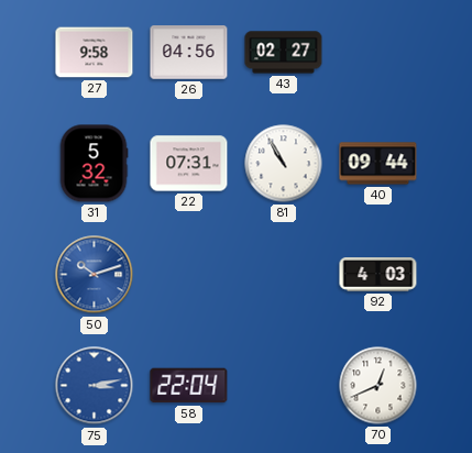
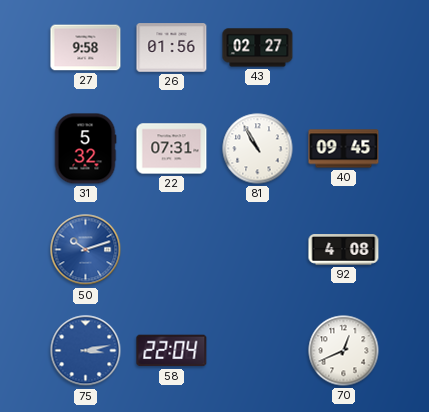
26: 04:56 -> 01:56
40: 09:44 -> 09:45
92: 4:03 -> 4:08
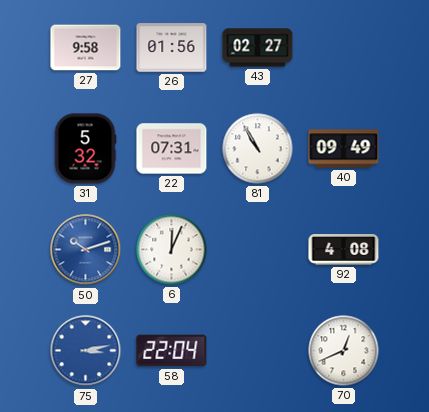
40: 09:45 -> 09:49
6: none -> 12:04
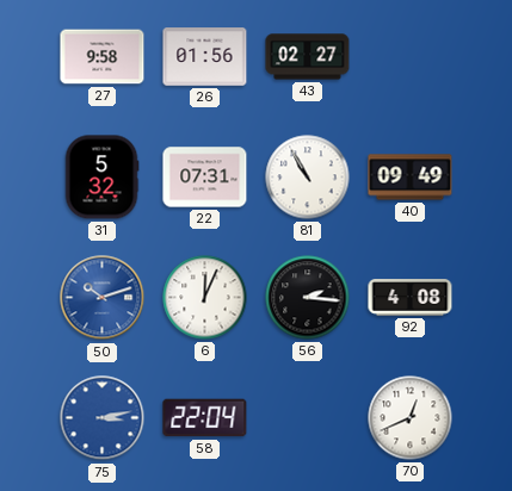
56: none -> 2:16
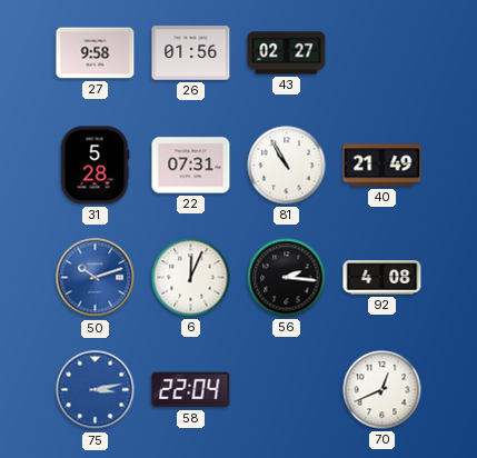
31: 5:32 -> 5:28
40: 09:49 -> 21:49
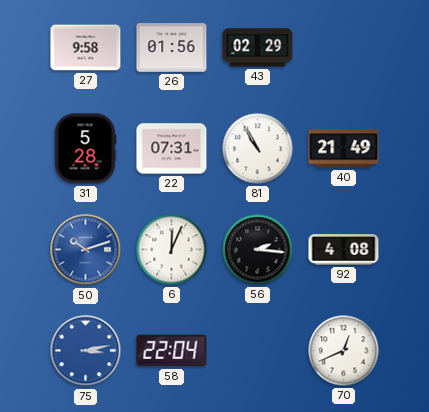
43: 02:27 -> 02:29
